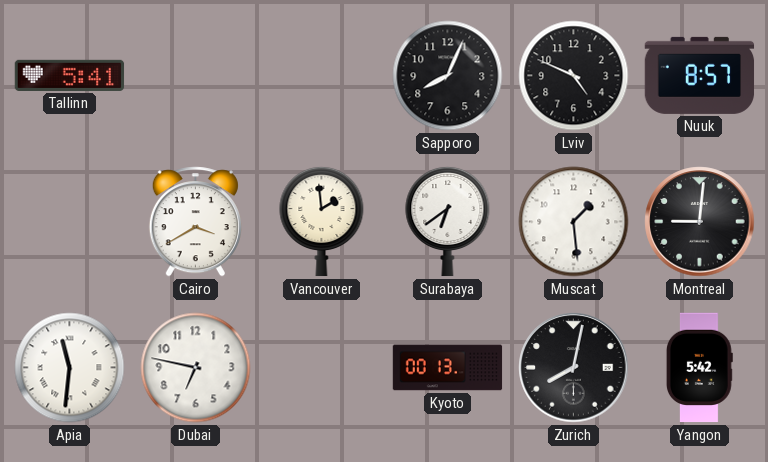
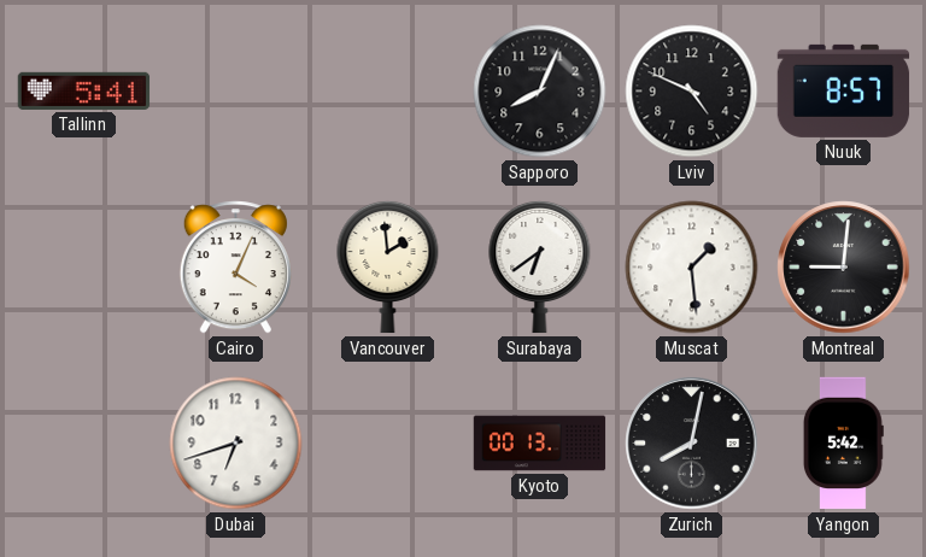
Cairo: 3:40 -> 4:04
Apia: 11:31 -> none
Dubai: 6:47 -> 6:42
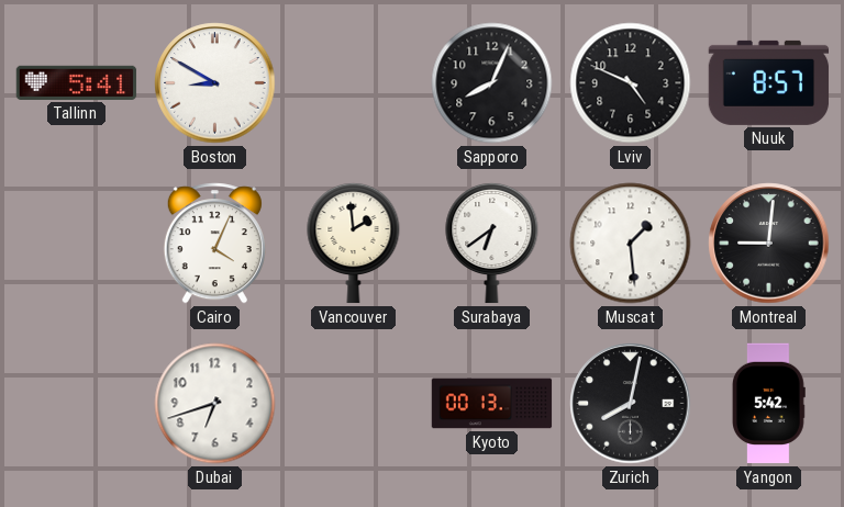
Boston: none -> 8:50
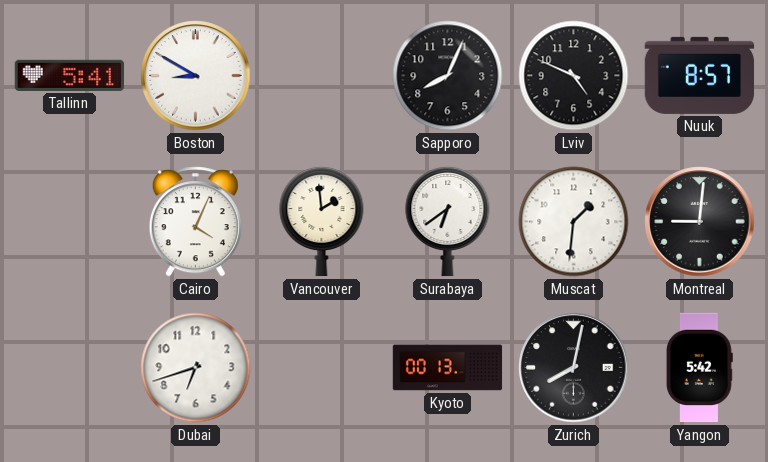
Muscat: 1:29 -> 1:31
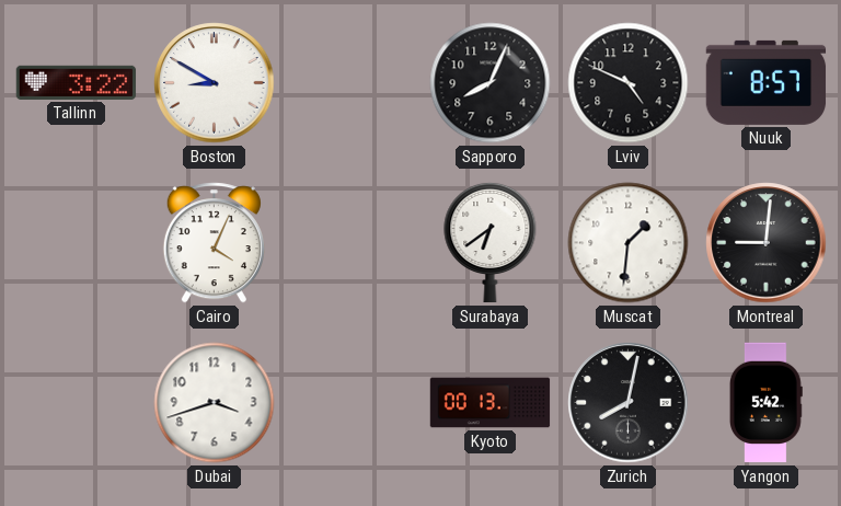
Tallinn: 5:41 -> 3:22
Vancouver: 1:59 -> none
Dubai: 6:42 -> 3:42
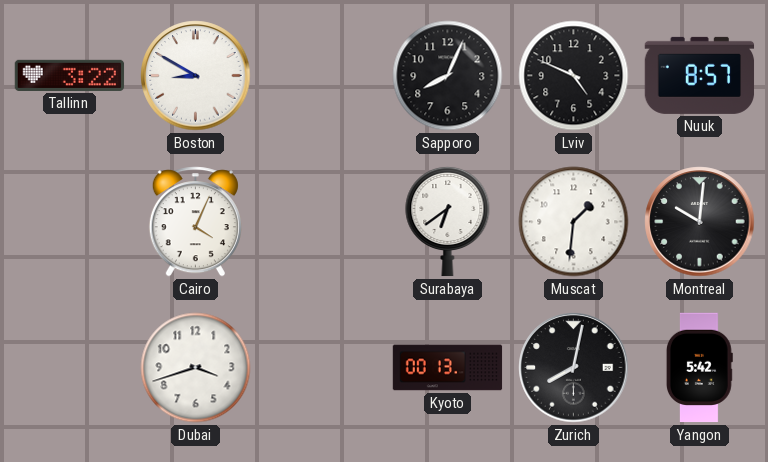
Montreal: 9:01 -> 10:01
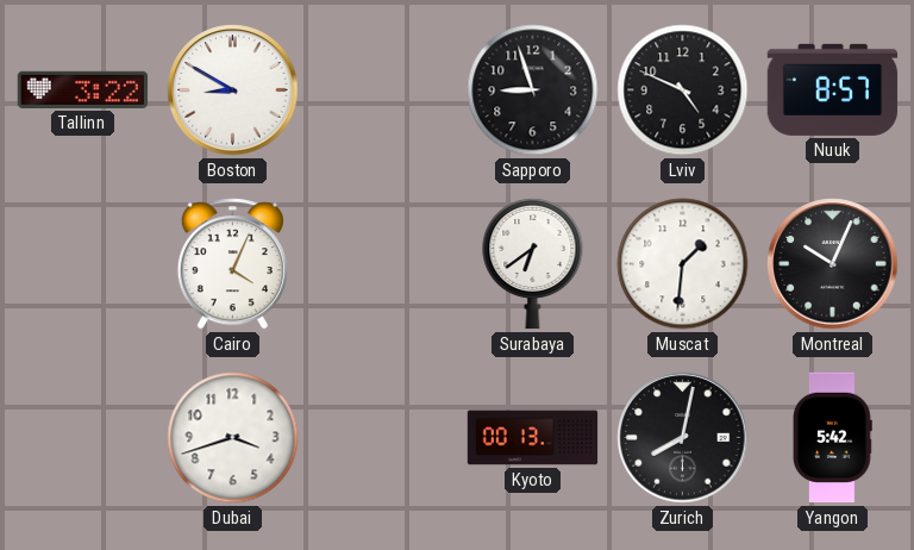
Sapporo: 8:04 -> 8:57
Montreal: 10:01 -> 10:04
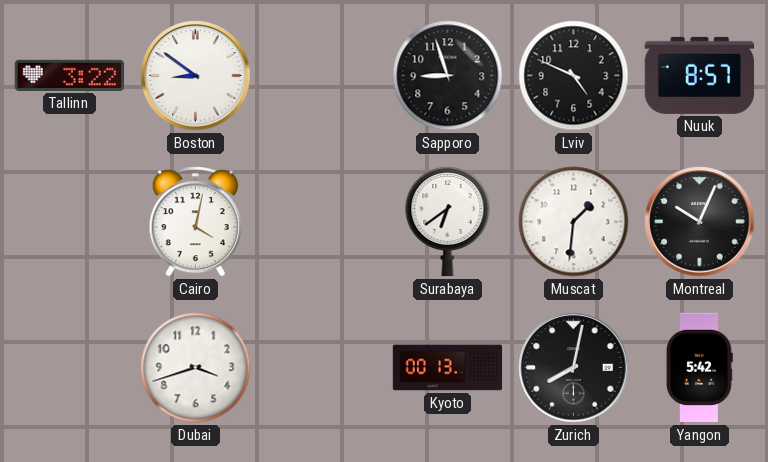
Boston: 8:50 -> 8:51
Cairo: 4:04 -> 4:02
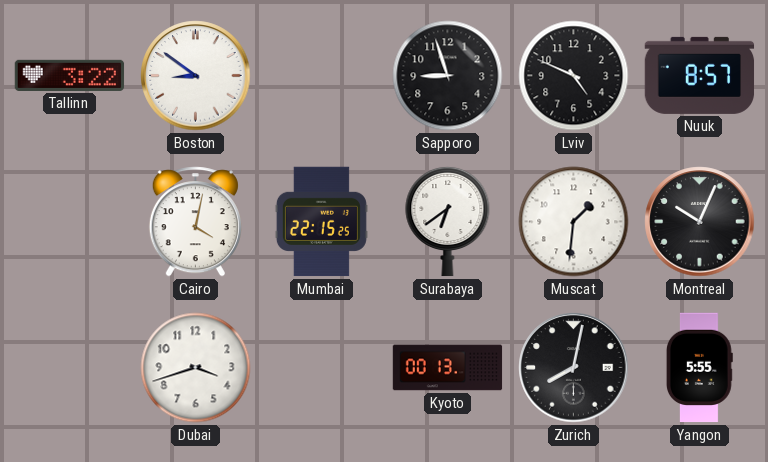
Mumbai: none -> 22:15
Yangon: 5:42 -> 5:55
